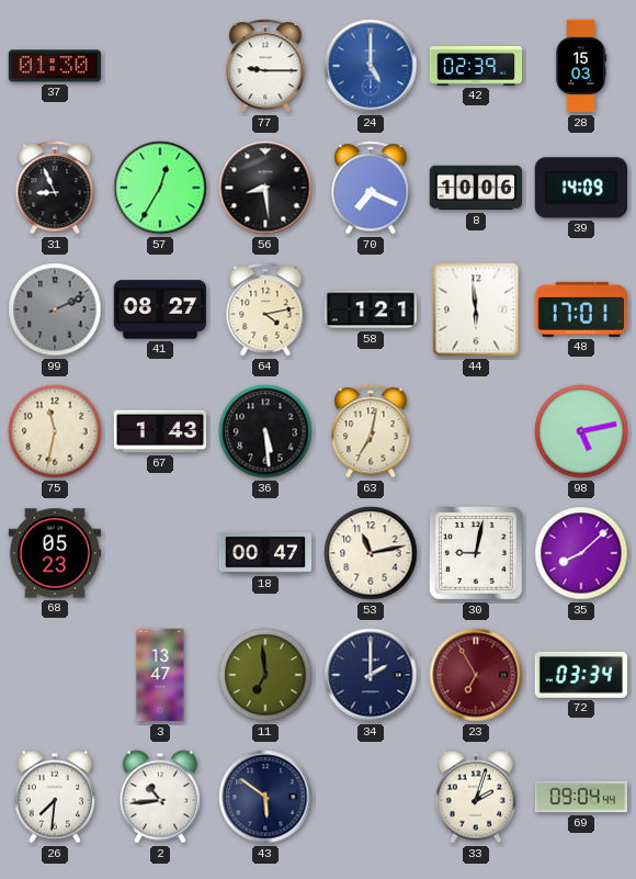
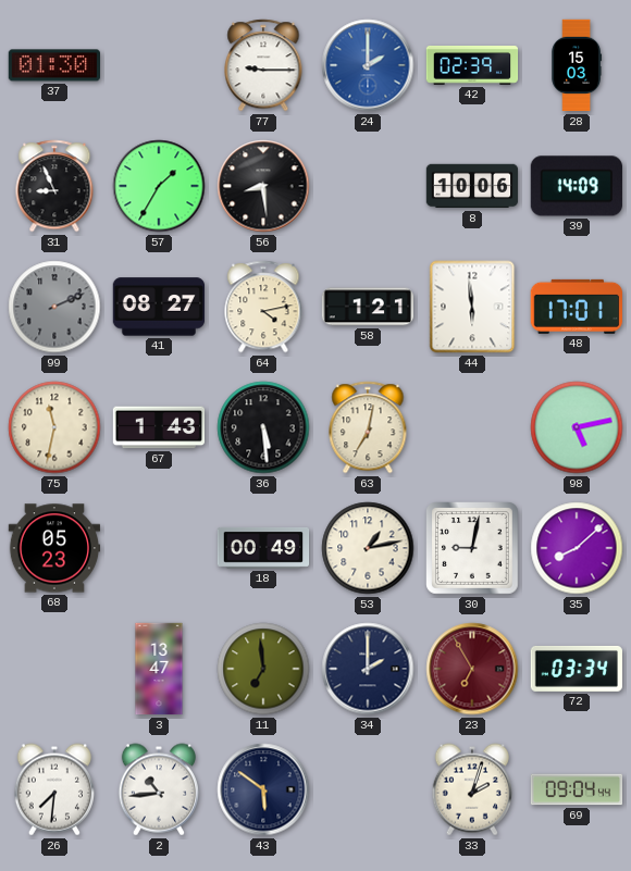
24: 5:00 -> 2:00
57: 12:35 -> 1:35
70: 7:19 -> none
18: 00:47 -> 00:49
53: 11:13 -> 1:13
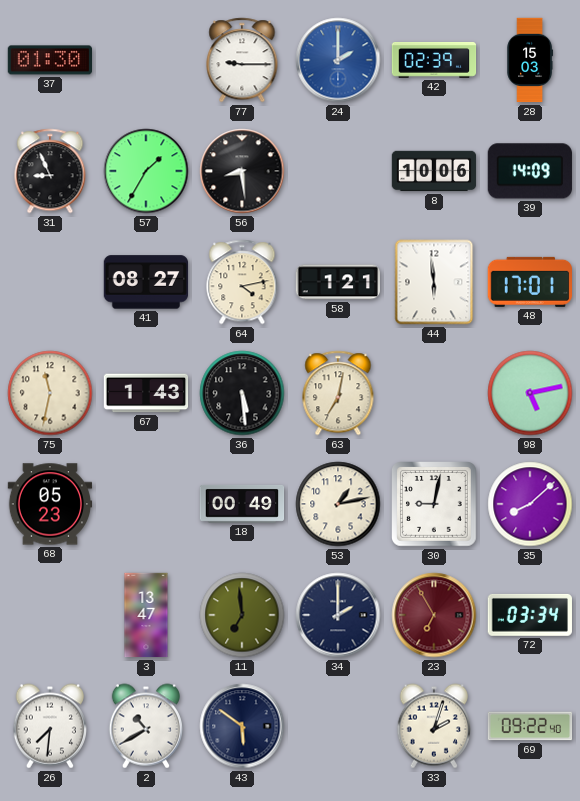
99: 2:11 -> none
2: 10:44 -> 10:40
69: 09:04 -> 09:22
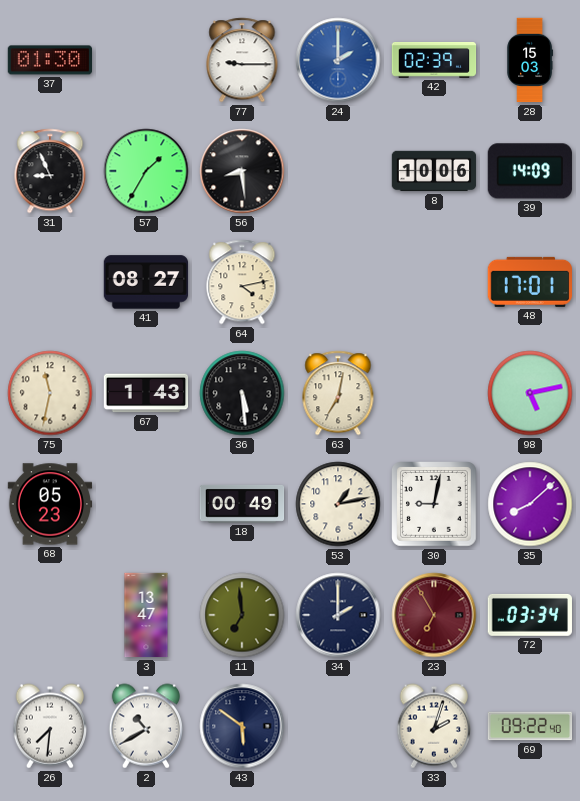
58: 1:21 -> none
44: 5:59 -> none
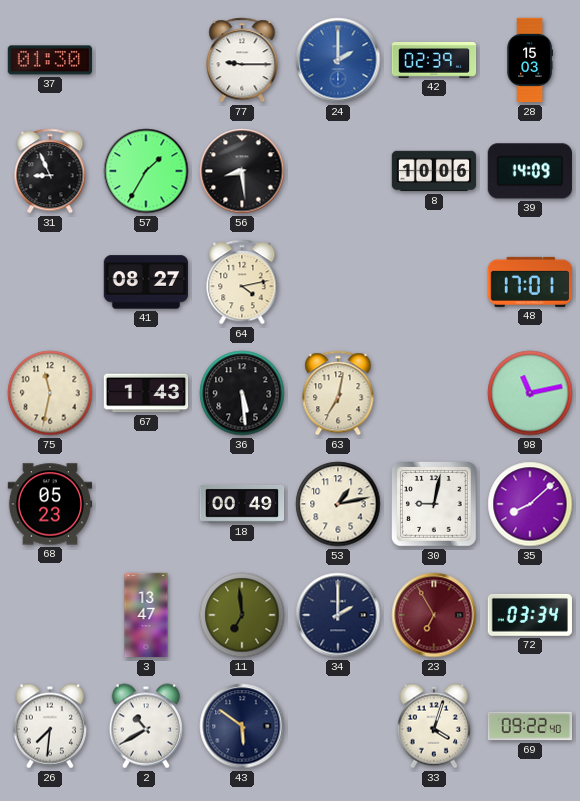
98: 5:13 -> 11:13
33: 2:03 -> 4:03
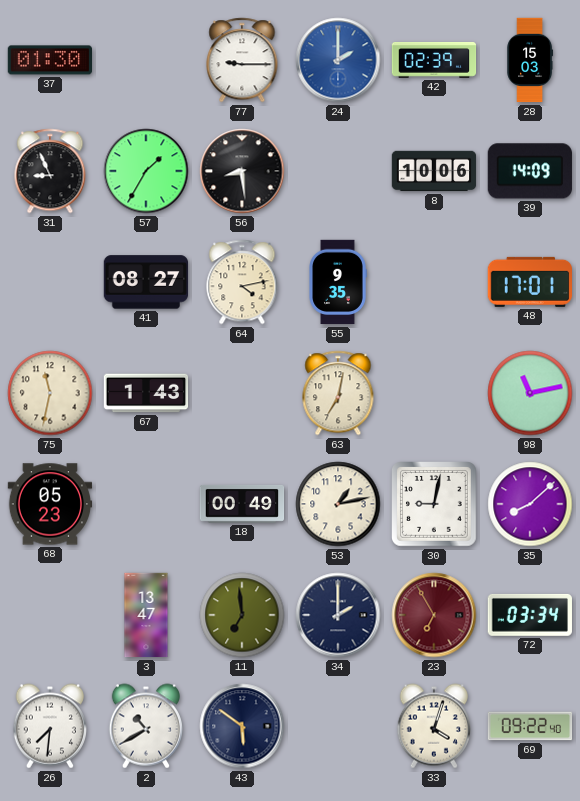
55: none -> 9:35
36: 5:29 -> none
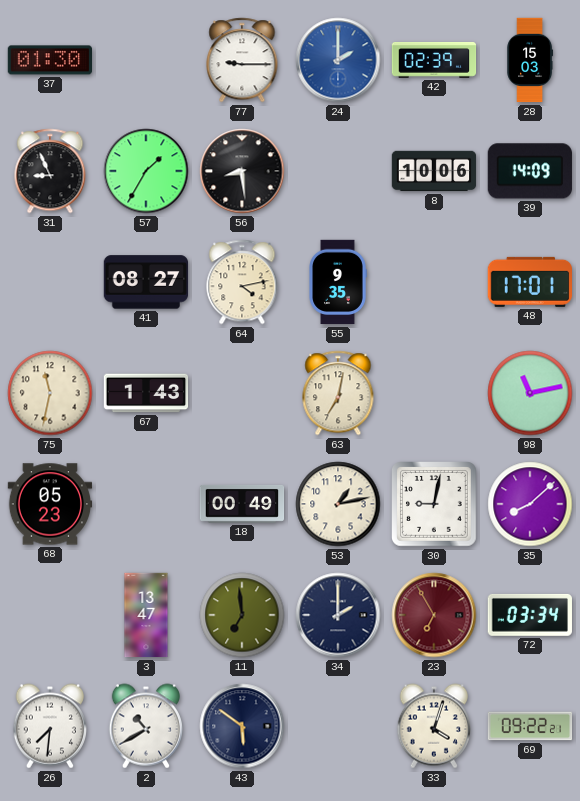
69: 09:22:40 -> 09:22:21
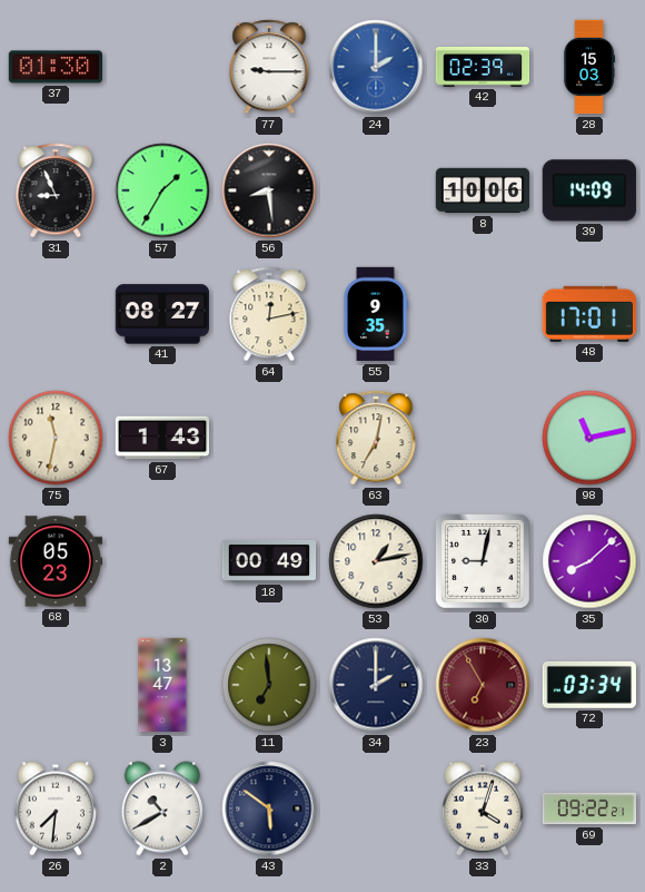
64: 4:13 -> 12:13
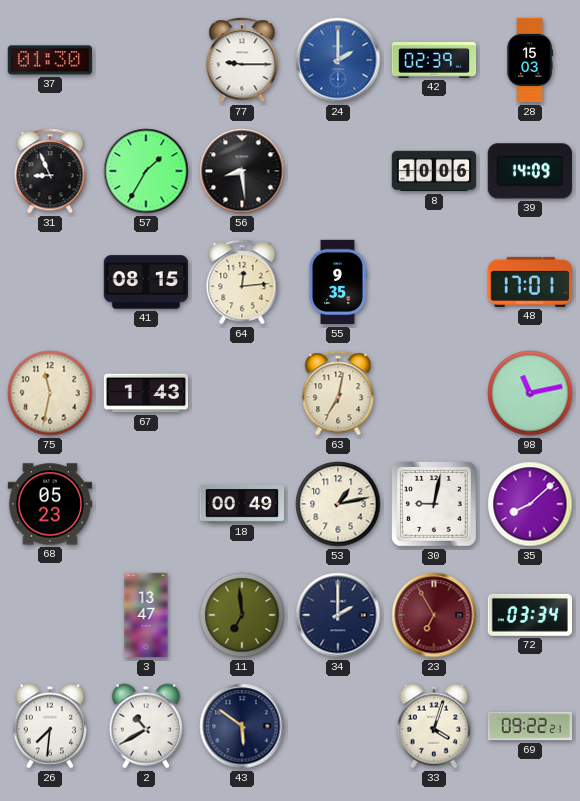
41: 08:27 -> 08:15
64: 12:13 -> 12:14
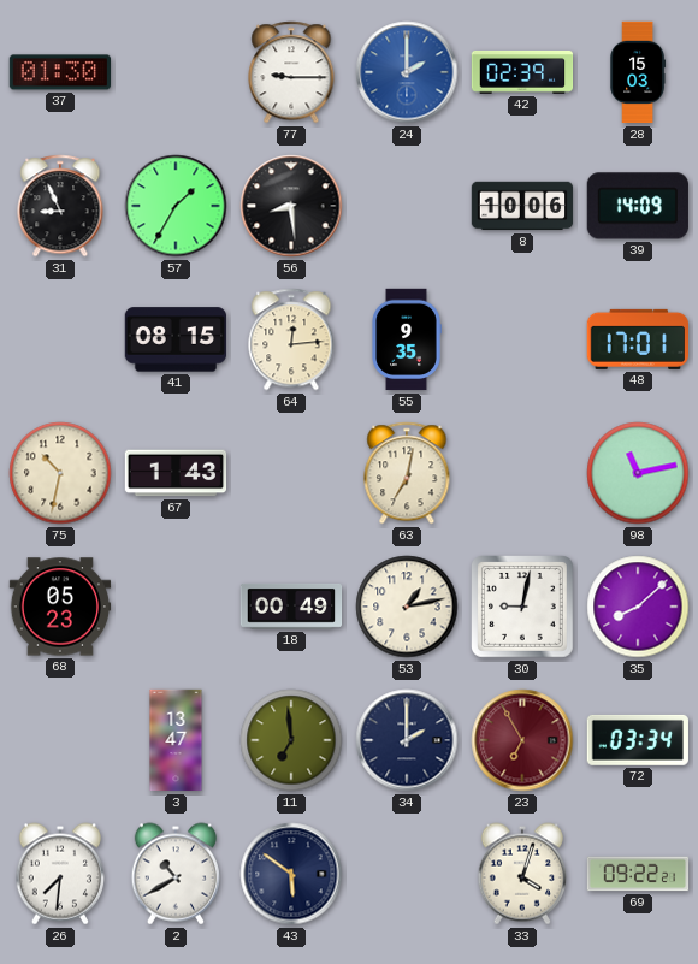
75: 11:32 -> 10:32
